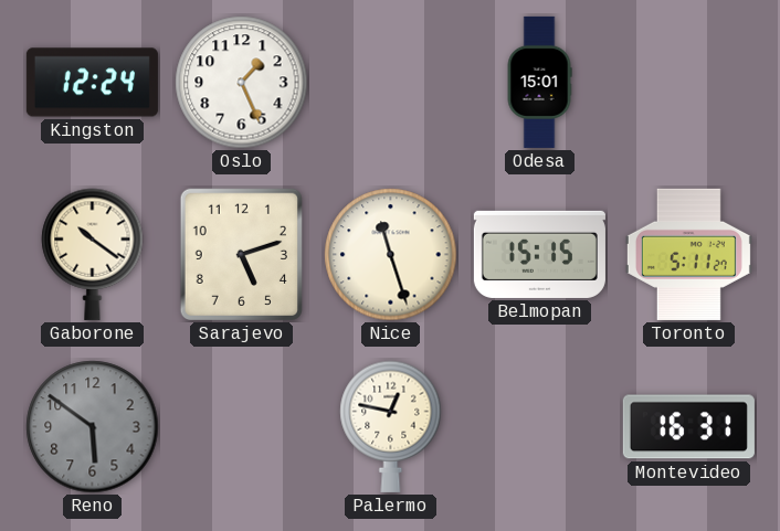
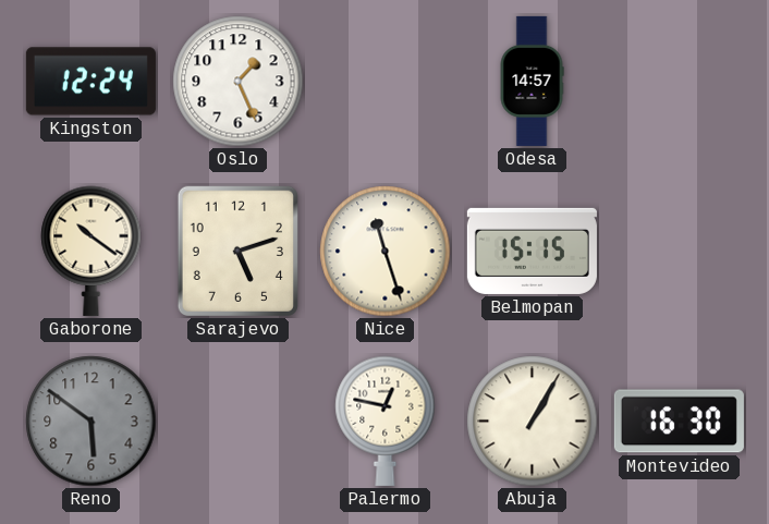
Odesa: 15:01 -> 14:57
Toronto: 5:11 -> none
Abuja: none -> 1:05
Montevideo: 16:31 -> 16:30
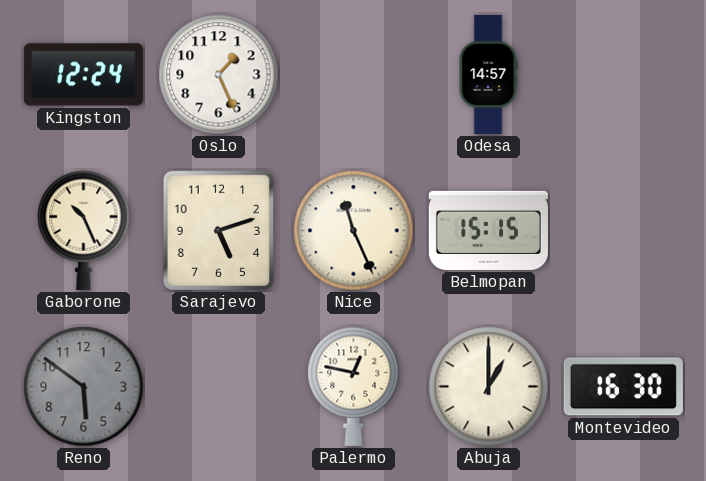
Gaborone: 10:21 -> 10:26
Nice: 11:27 -> 11:26
Abuja: 1:05 -> 1:00
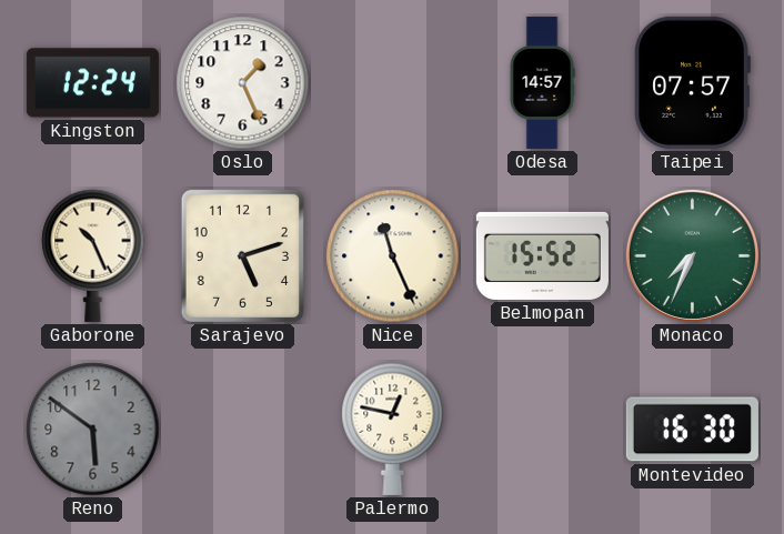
Taipei: none -> 07:57
Belmopan: 15:15 -> 15:52
Monaco: none -> 7:34
Abuja: 1:00 -> none
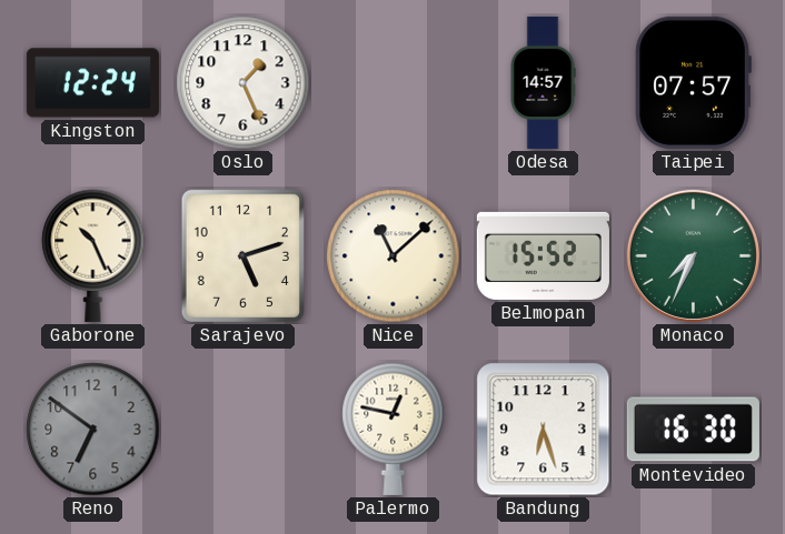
Nice: 11:26 -> 11:08
Reno: 5:51 -> 6:51
Bandung: none -> 6:27
